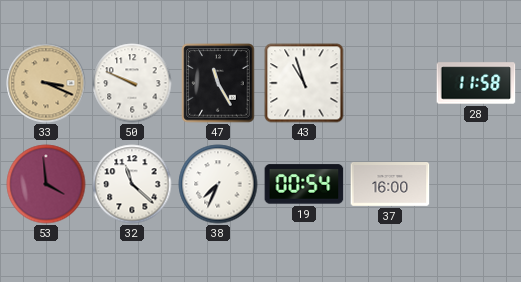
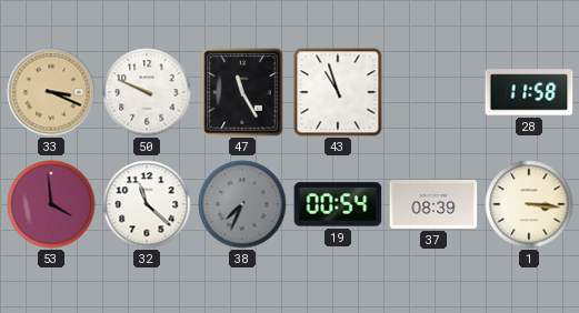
38 dial: white -> grey
37: 16:00 -> 08:39
1: none -> 3:16
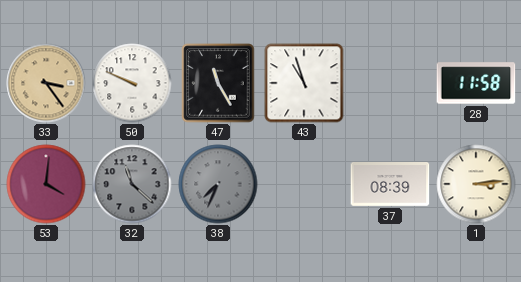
33: 3:19 -> 3:24
53: 3:59 -> 4:01
32 dial: white -> grey
19: 00:54 -> none
1: 3:16 -> 3:14
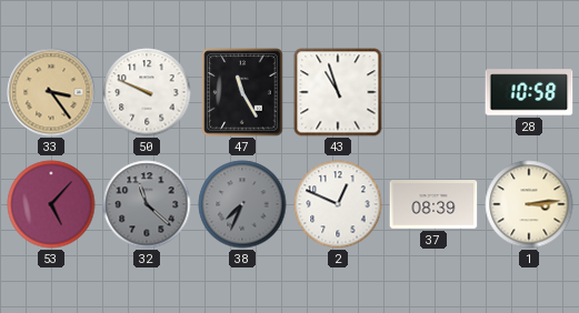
28: 11:58 -> 10:58
53: 4:01 -> 5:07
2: none -> 12:49
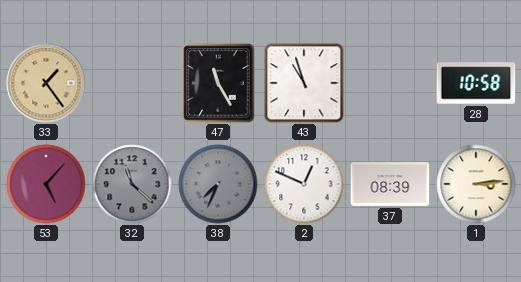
33: 3:24 -> 1:24
50: 9:49 -> none
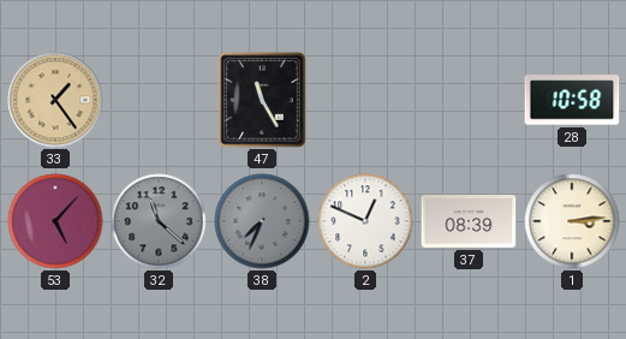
43: 10:57 -> none
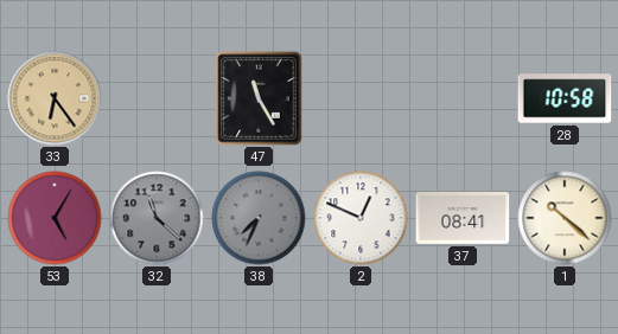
33: 1:24 -> 6:24
53: 5:07 -> 5:05
37: 08:39 -> 08:41
1: 3:14 -> 10:22
